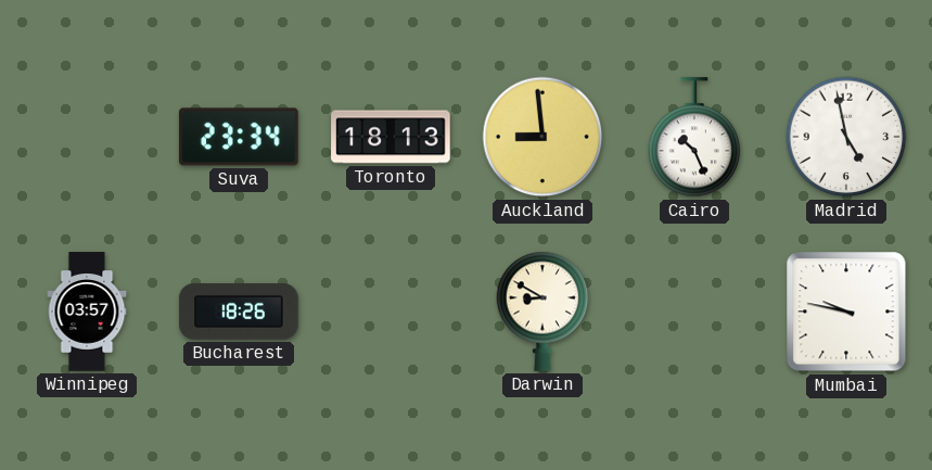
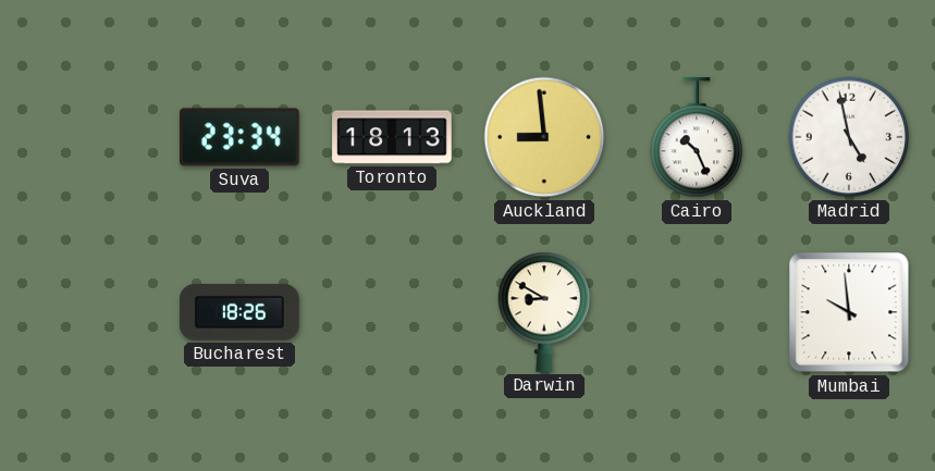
Winnipeg: 03:57 -> none
Mumbai: 9:47 -> 9:59
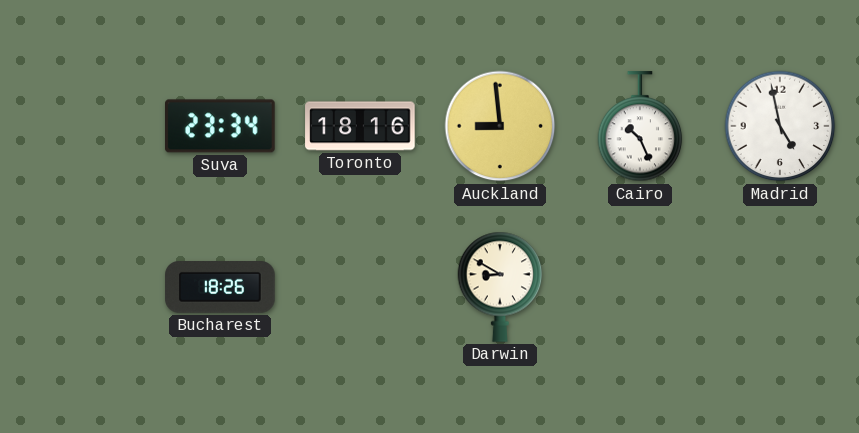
Toronto: 18:13 -> 18:16
Mumbai: 9:59 -> none
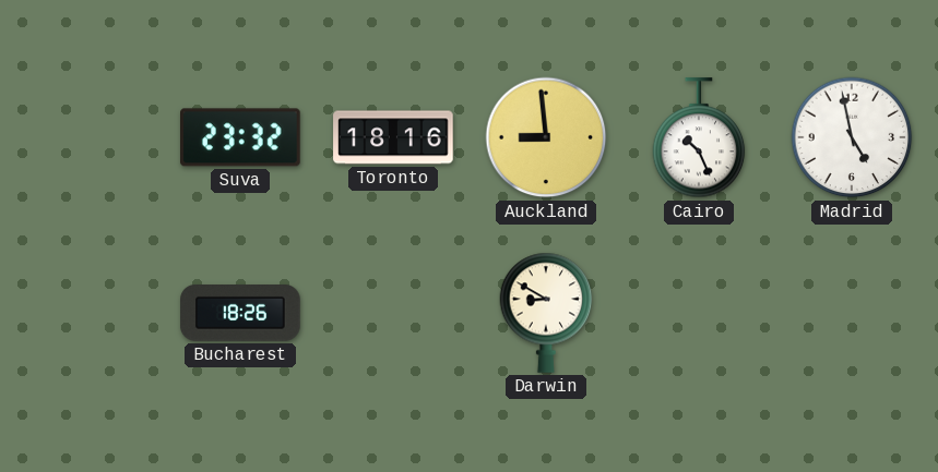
Suva: 23:34 -> 23:32
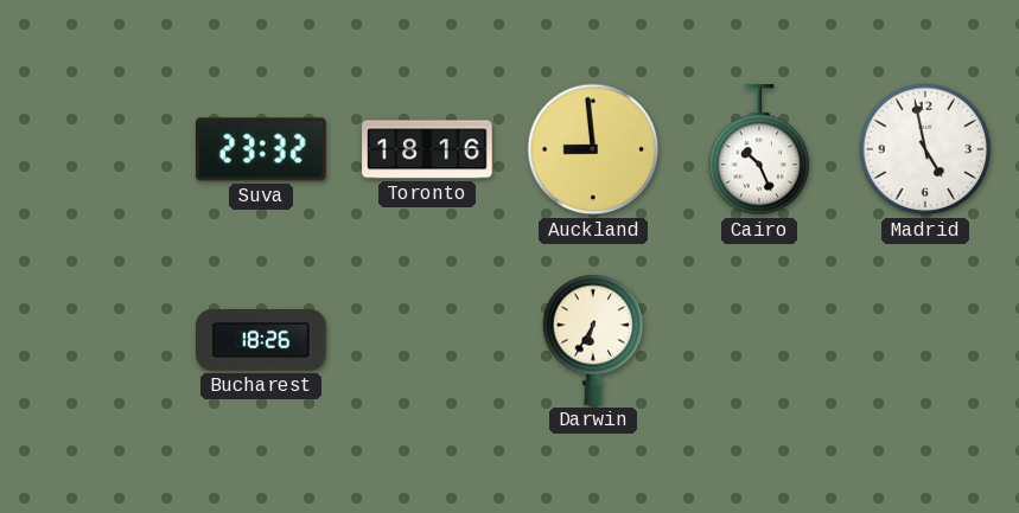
Darwin: 8:50 -> 6:35
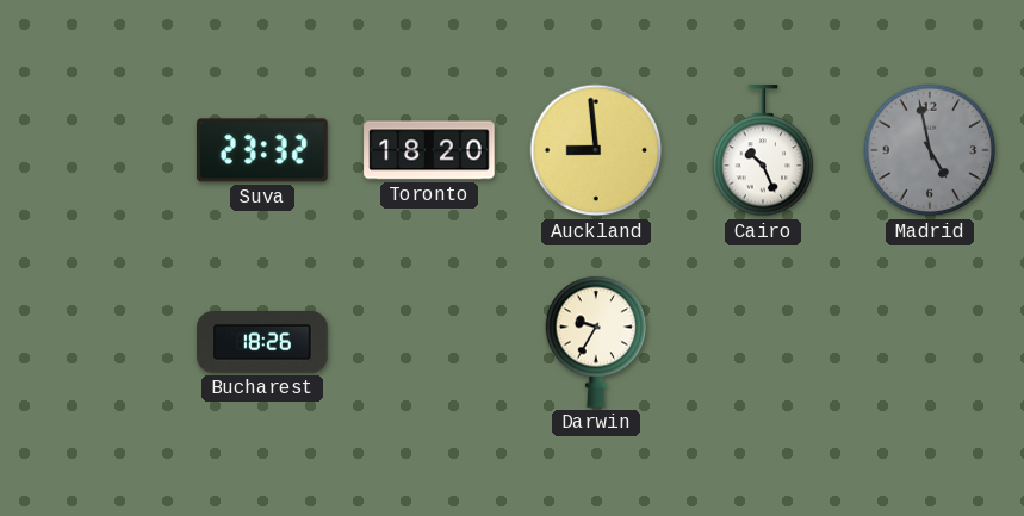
Toronto: 18:16 -> 18:20
Madrid dial: white -> grey
Darwin: 6:35 -> 9:35
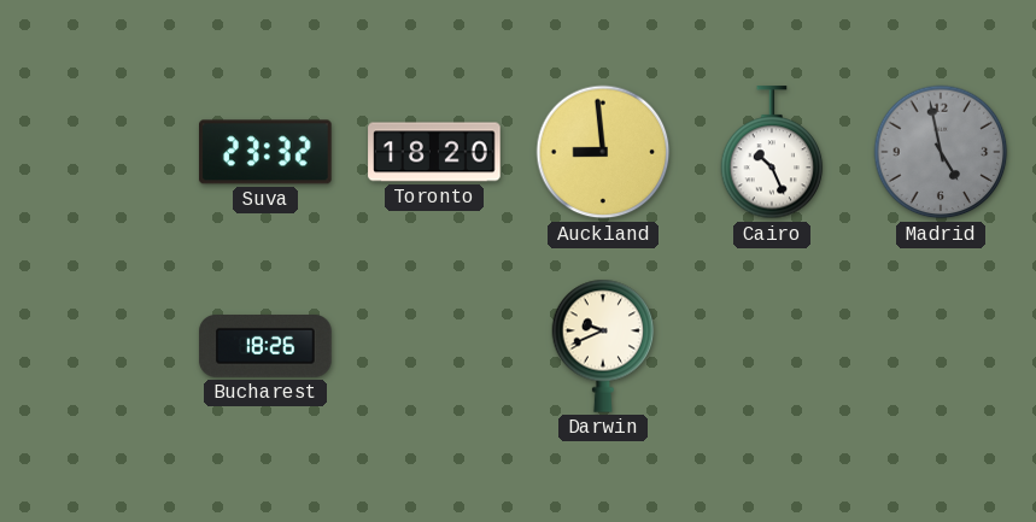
Darwin: 9:35 -> 9:41
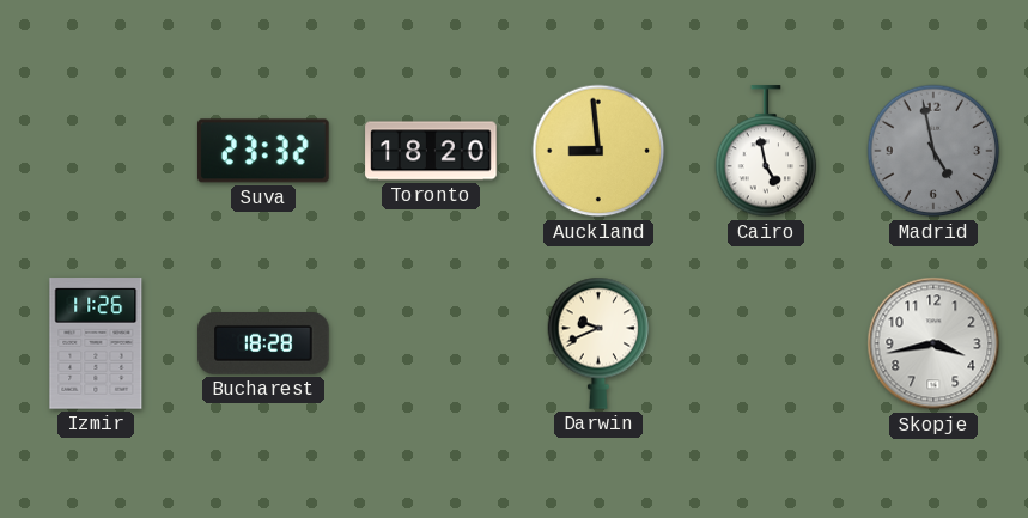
Cairo: 10:26 -> 4:58
Izmir: none -> 11:26
Bucharest: 18:26 -> 18:28
Skopje: none -> 3:43
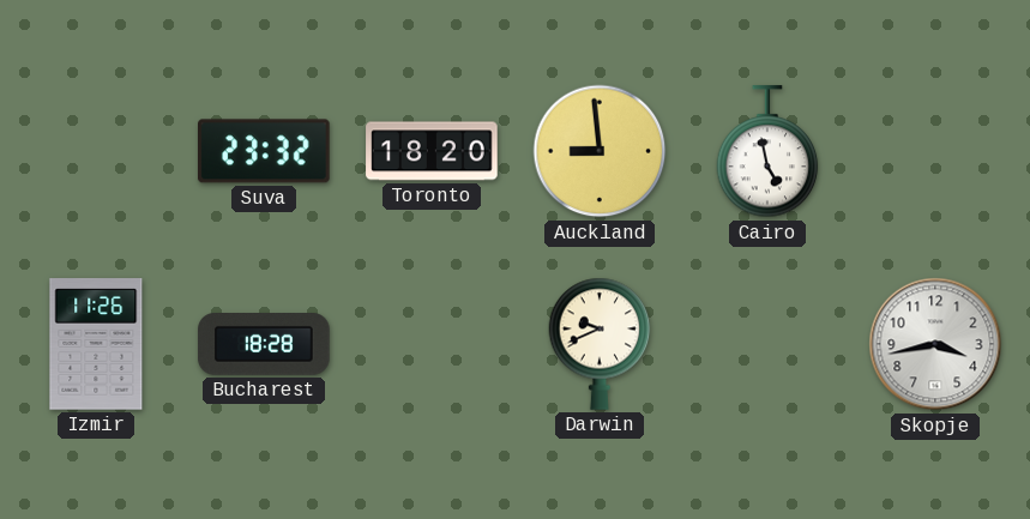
Madrid: 4:58 -> none
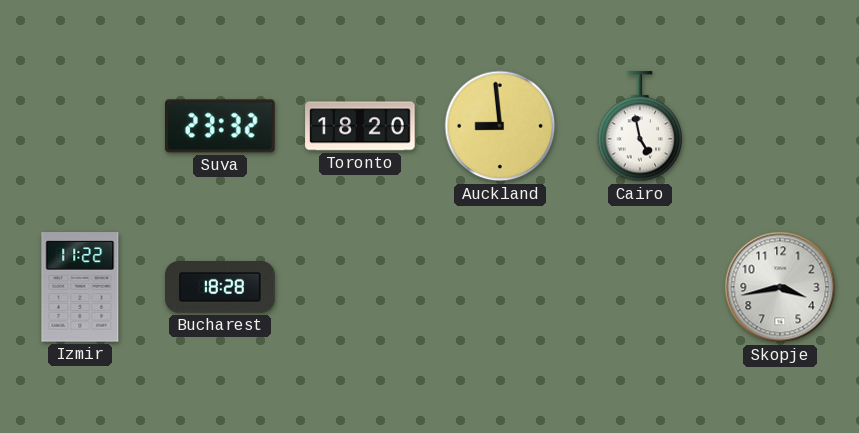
Izmir: 11:26 -> 11:22
Darwin: 9:41 -> none
